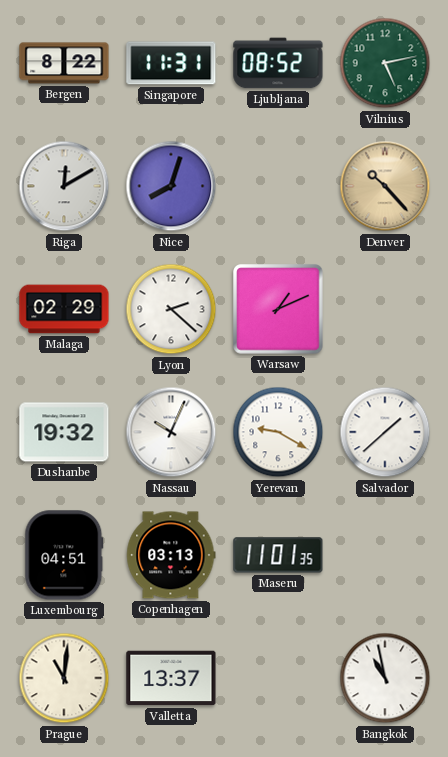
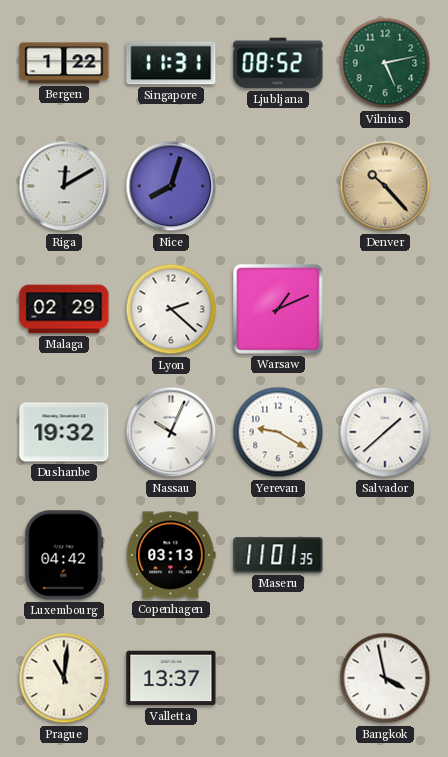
Bergen: 8:22 -> 1:22
Luxembourg: 04:51 -> 04:42
Bangkok: 10:58 -> 3:58
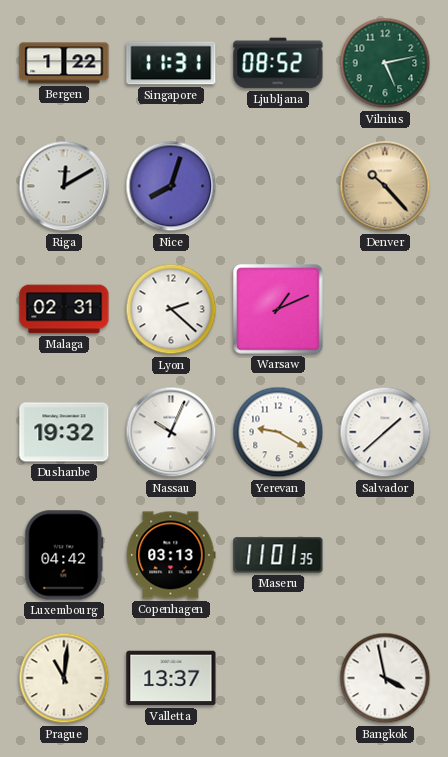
Malaga: 02:29 -> 02:31
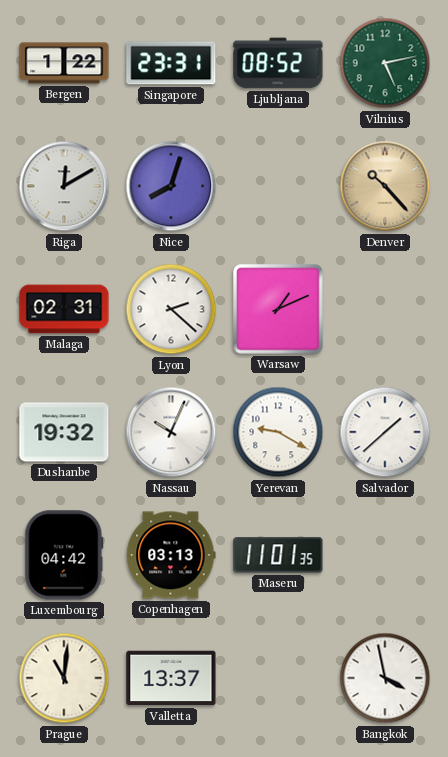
Singapore: 11:31 -> 23:31
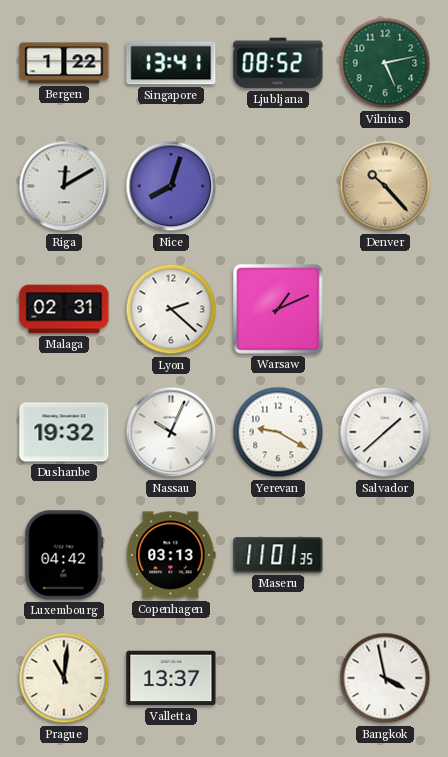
Singapore: 23:31 -> 13:41
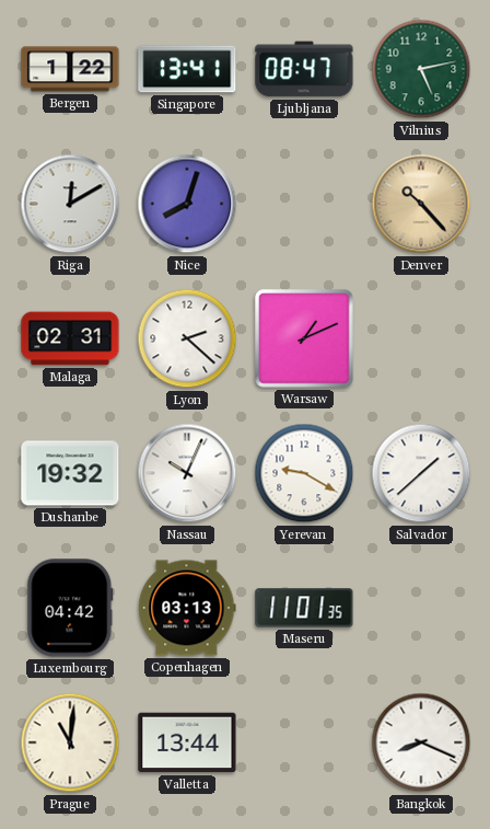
Ljubljana: 08:52 -> 08:47
Valletta: 13:37 -> 13:44
Bangkok: 3:58 -> 8:19
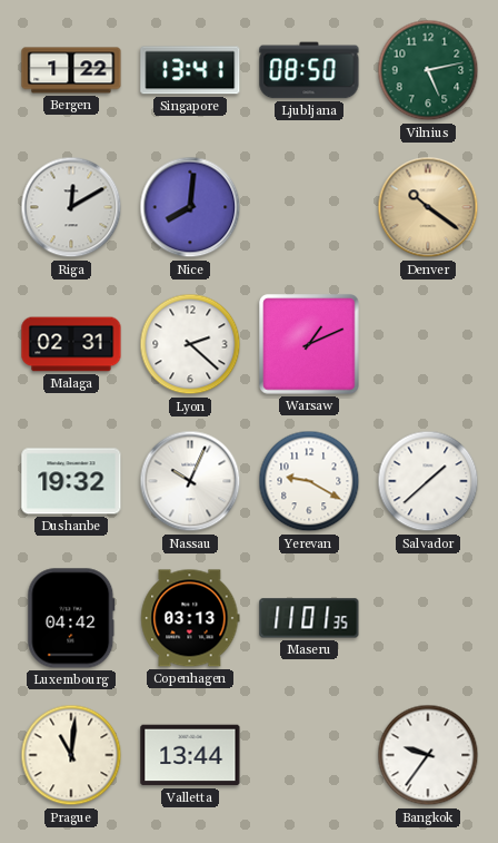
Ljubljana: 08:47 -> 08:50
Nice: 8:03 -> 8:01
Denver: 10:23 -> 10:21
Bangkok: 8:19 -> 9:36
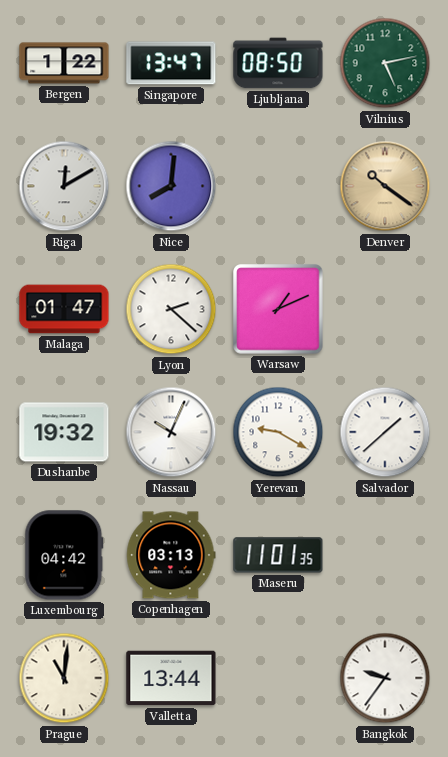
Singapore: 13:41 -> 13:47
Malaga: 02:31 -> 01:47
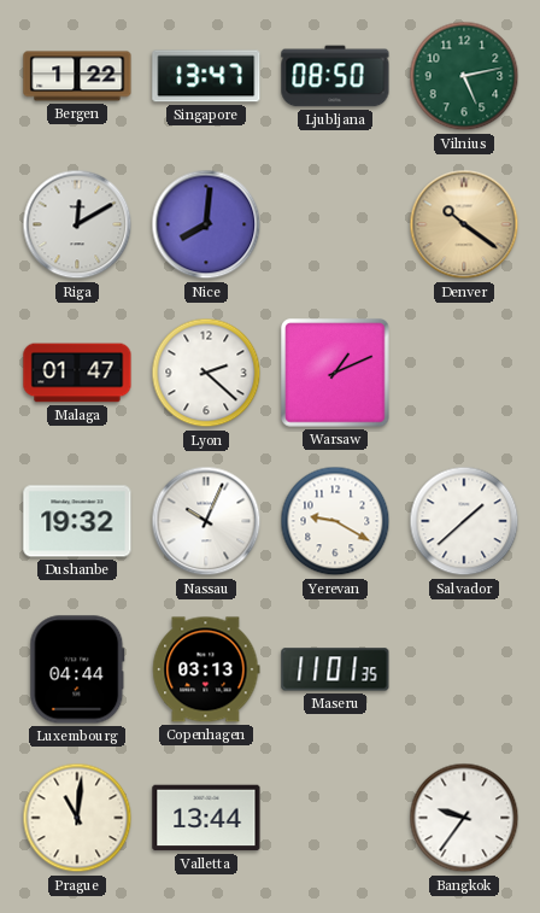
Luxembourg: 04:42 -> 04:44
